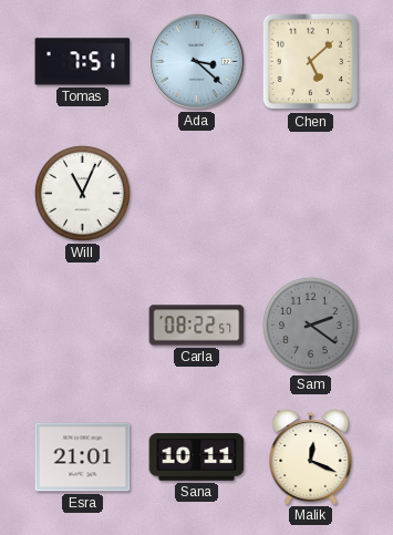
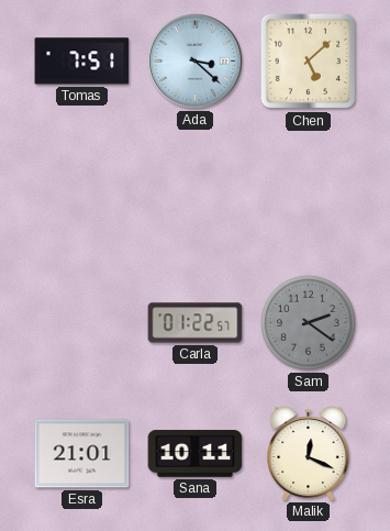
Will: 11:04 -> none
Carla: 08:22 -> 01:22
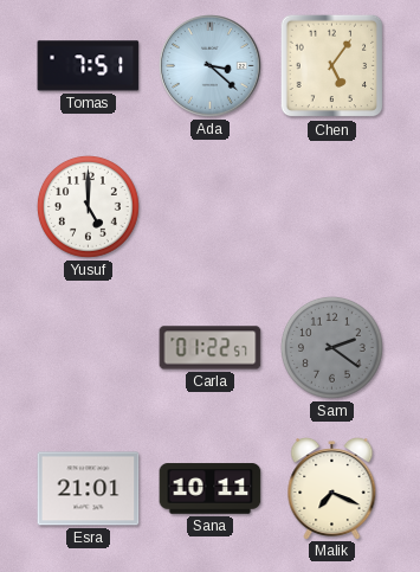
Chen: 5:08 -> 5:06
Yusuf: none -> 5:00
Malik: 12:19 -> 7:19
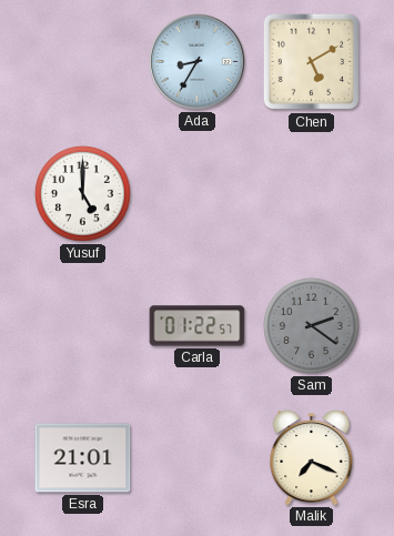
Tomas: 7:51 -> none
Ada: 3:22 -> 8:35
Chen: 5:06 -> 5:10
Sana: 10:11 -> none
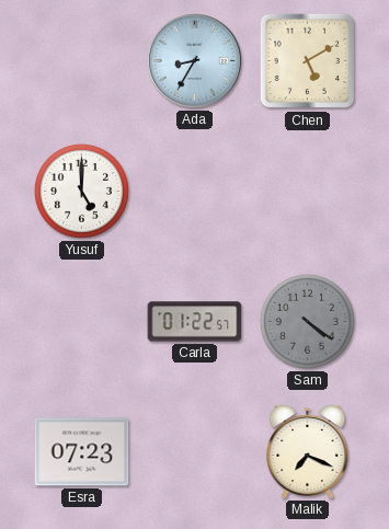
Sam: 2:21 -> 4:21
Esra: 21:01 -> 07:23
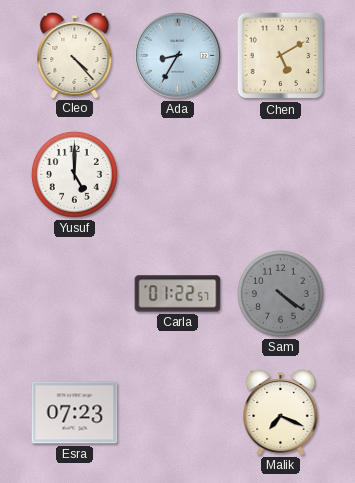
Cleo: none -> 4:23
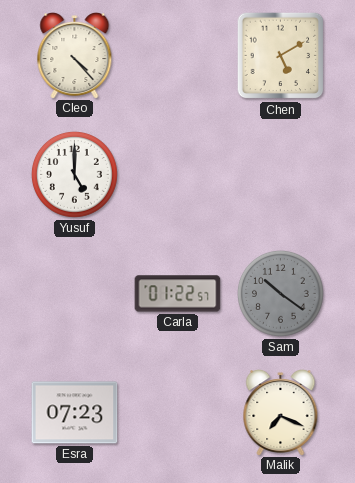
Ada: 8:35 -> none
Sam: 4:21 -> 10:21
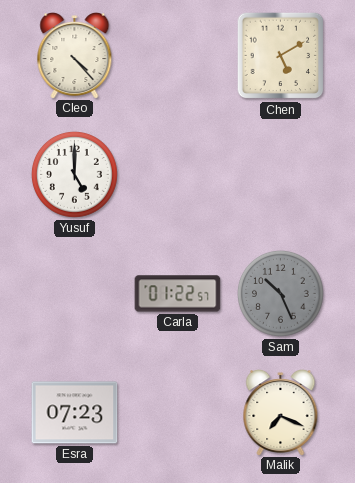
Sam: 10:21 -> 10:26
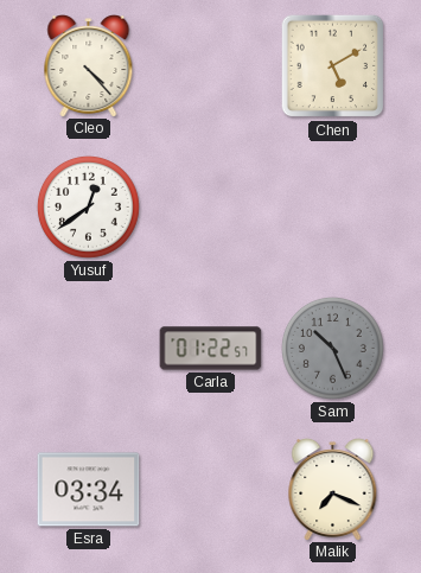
Yusuf: 5:00 -> 12:39
Esra: 07:23 -> 03:34
